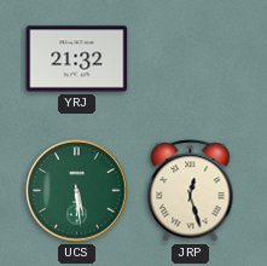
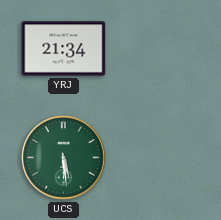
YRJ: 21:32 -> 21:34
JRP: 12:27 -> none
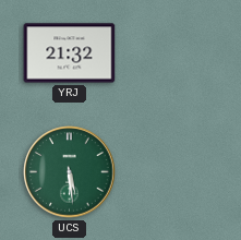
YRJ: 21:34 -> 21:32
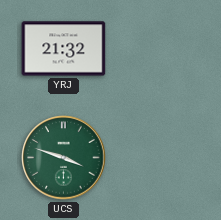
UCS: 5:29 -> 3:48
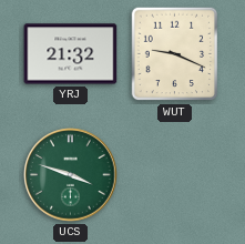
WUT: none -> 9:19
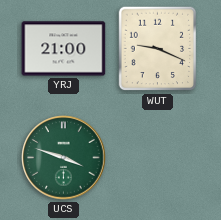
YRJ: 21:32 -> 21:00
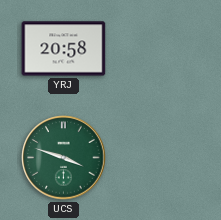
YRJ: 21:00 -> 20:58
WUT: 9:19 -> none
